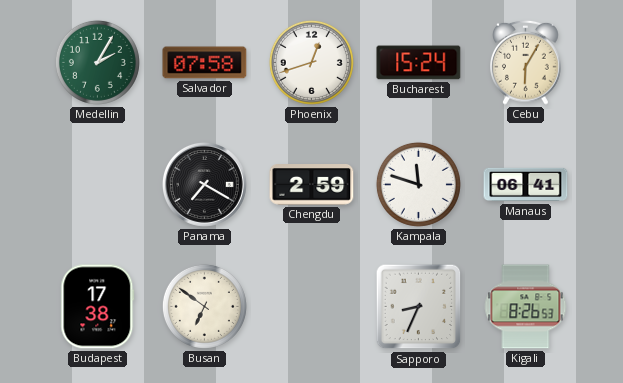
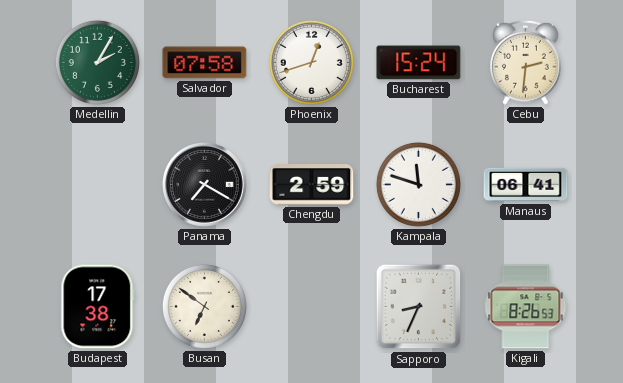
Cebu: 6:05 -> 2:31
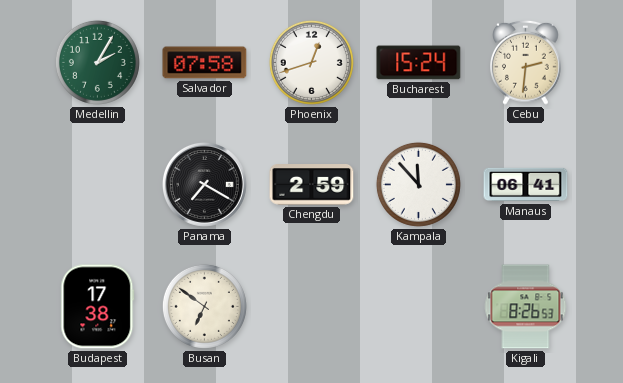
Kampala: 11:48 -> 11:53
Sapporo: 8:34 -> none
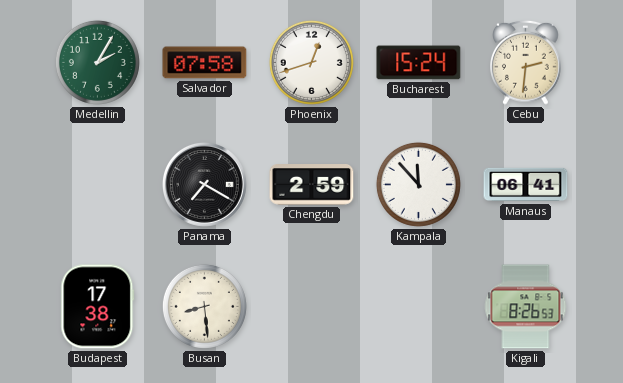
Busan: 6:51 -> 8:29
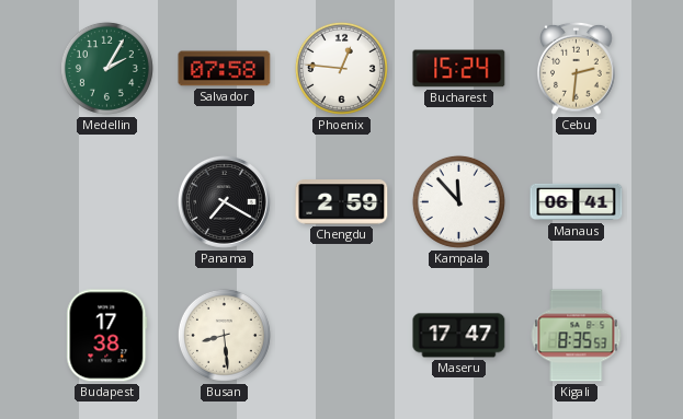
Phoenix: 12:42 -> 12:46
Maseru: none -> 17:47
Kigali: 8:26 -> 8:35
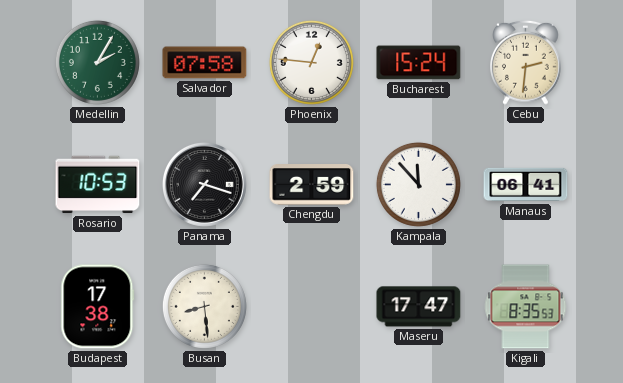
Rosario: none -> 10:53
Panama: 7:20 -> 7:18
